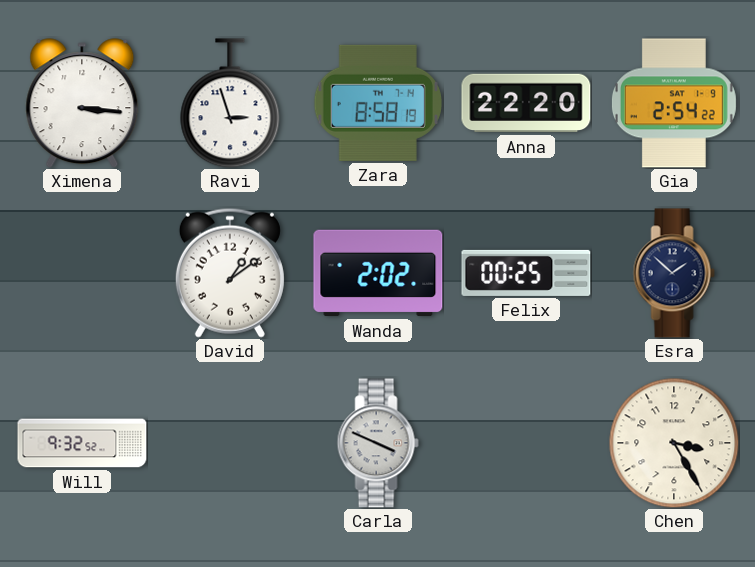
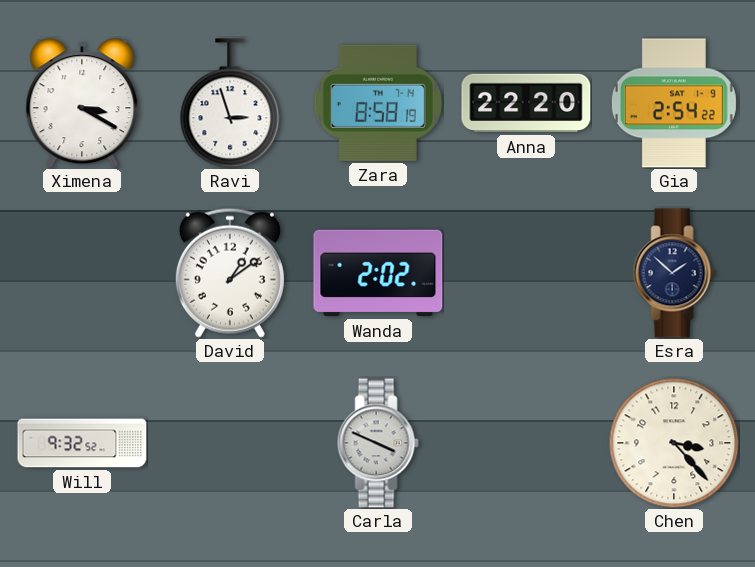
Ximena: 3:16 -> 3:20
Felix: 00:25 -> none
Chen: 3:25 -> 3:23
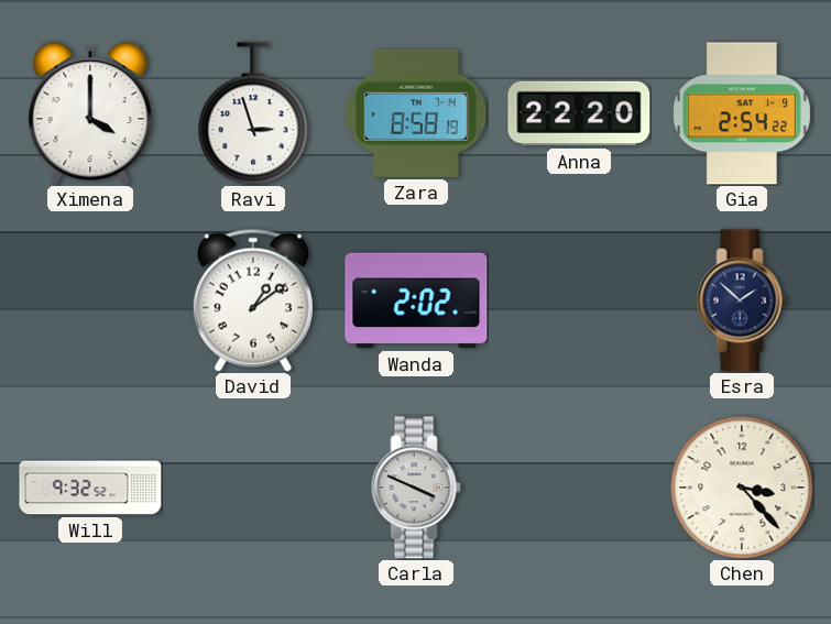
Ximena: 3:20 -> 4:00
